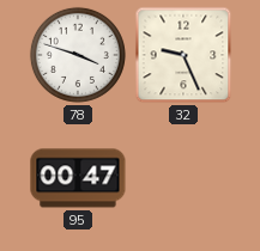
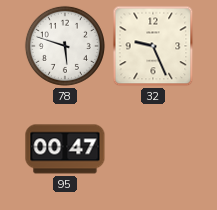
78: 3:48 -> 5:48
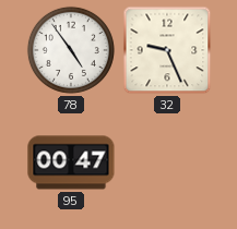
78: 5:48 -> 4:54
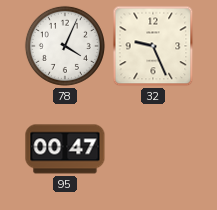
78: 4:54 -> 4:04
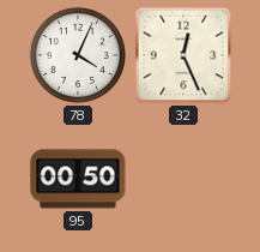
32: 9:26 -> 12:26
95: 00:47 -> 00:50
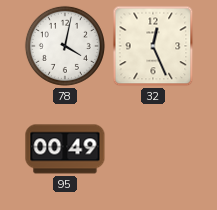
78: 4:04 -> 4:02
95: 00:50 -> 00:49
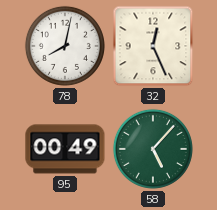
78: 4:02 -> 8:02
58: none -> 5:07
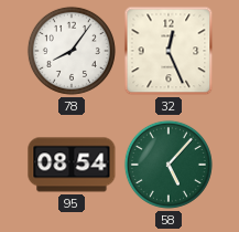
78: 8:02 -> 8:06
95: 00:49 -> 08:54
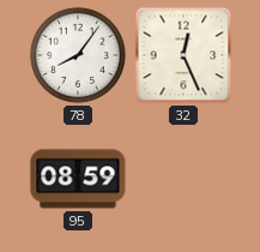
95: 08:54 -> 08:59
58: 5:07 -> none
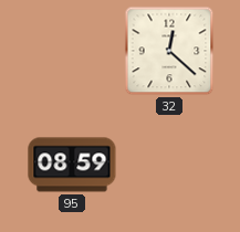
78: 8:06 -> none
32: 12:26 -> 12:22
